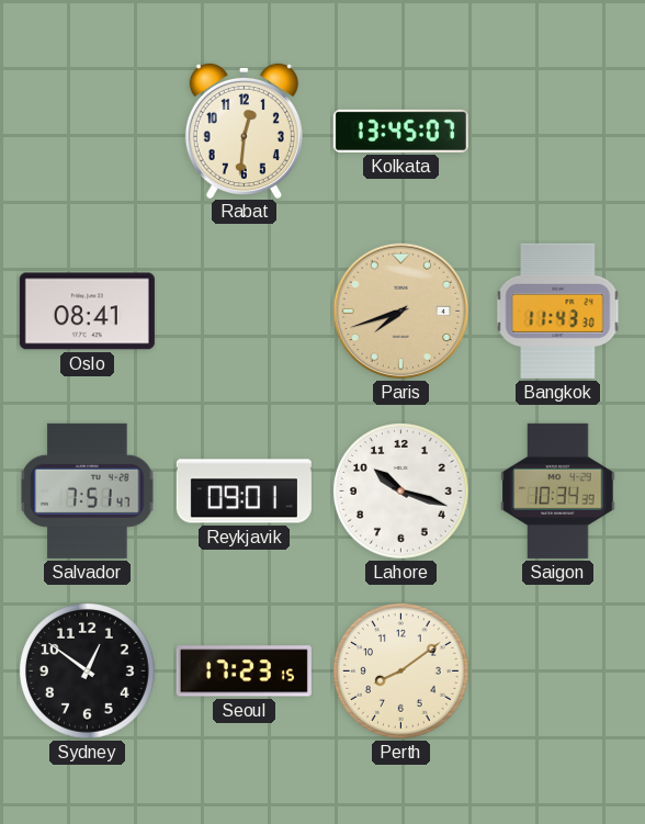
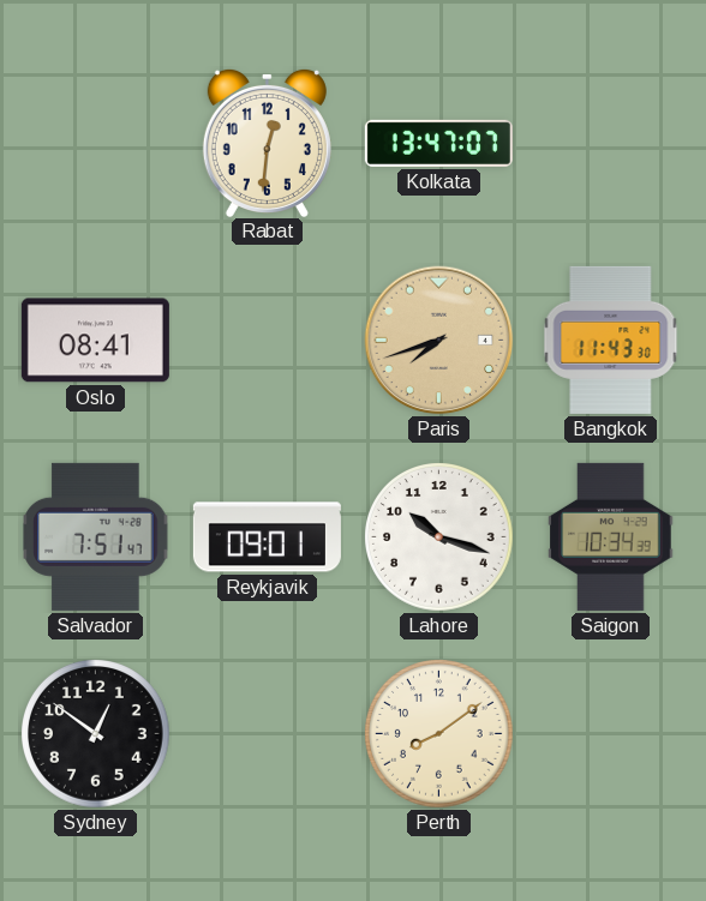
Kolkata: 13:45 -> 13:47
Seoul: 17:23 -> none
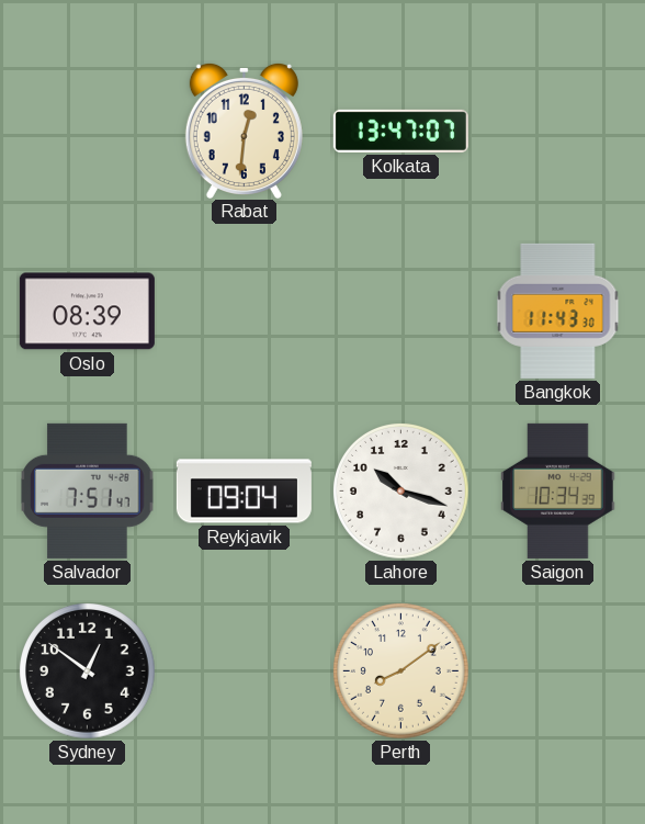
Oslo: 08:41 -> 08:39
Paris: 7:42 -> none
Reykjavik: 09:01 -> 09:04
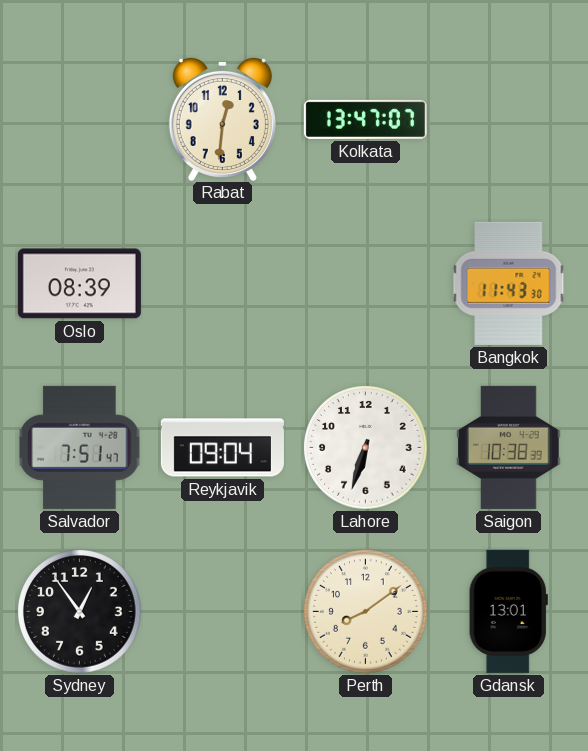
Lahore: 10:18 -> 6:33
Saigon: 10:34 -> 10:38
Sydney: 12:51 -> 12:54
Gdansk: none -> 13:01
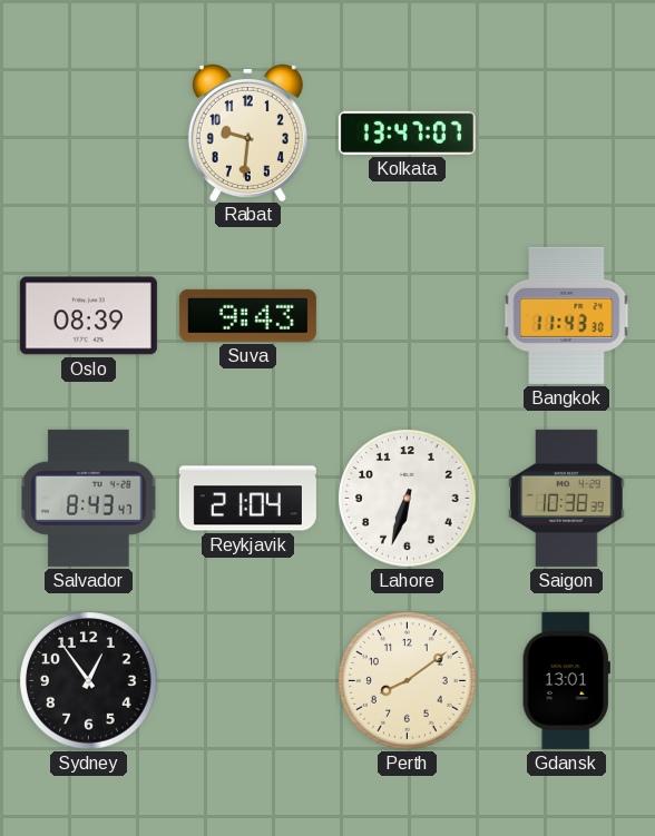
Rabat: 12:31 -> 9:31
Suva: none -> 9:43
Salvador: 7:51 -> 8:43
Reykjavik: 09:04 -> 21:04
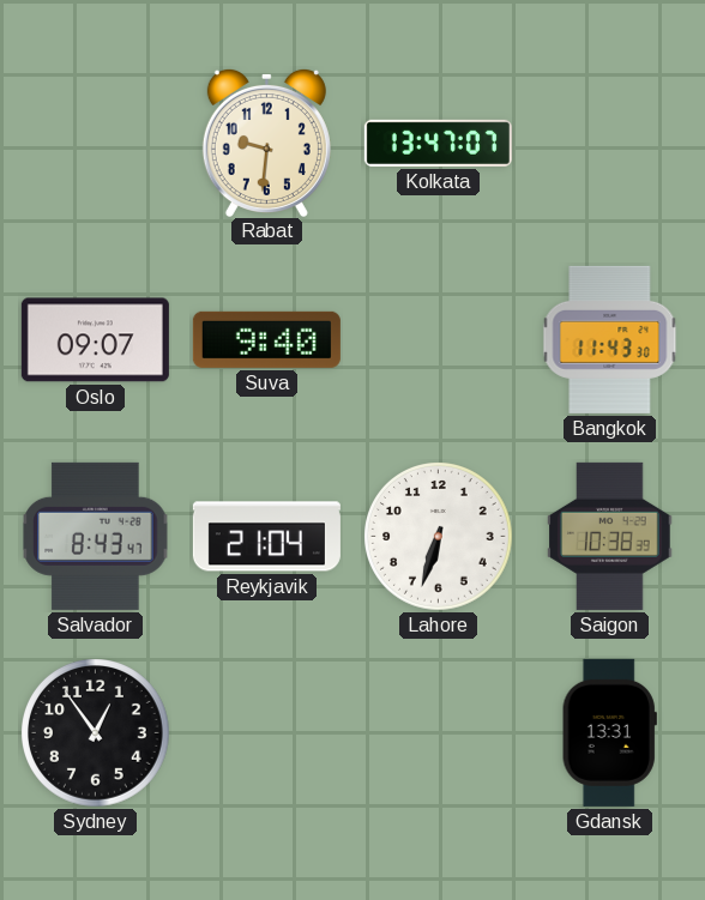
Oslo: 08:39 -> 09:07
Suva: 9:43 -> 9:40
Perth: 8:09 -> none
Gdansk: 13:01 -> 13:31
